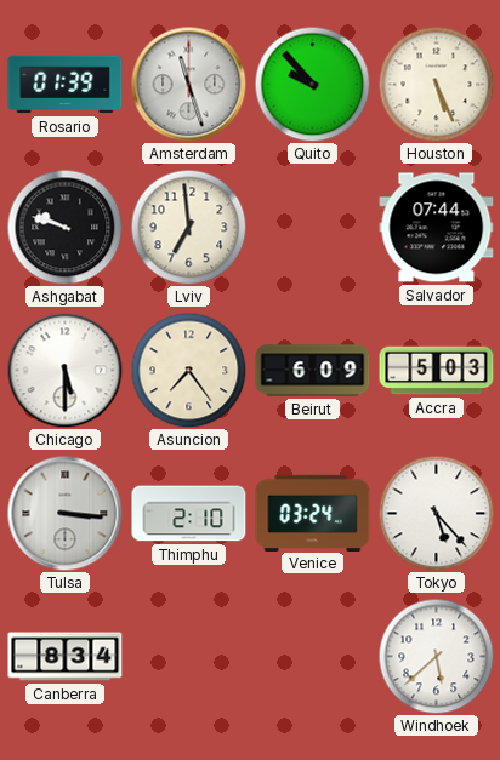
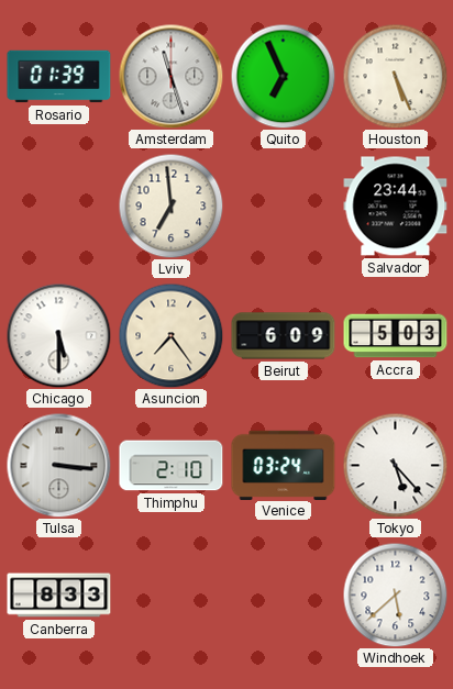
Quito: 9:53 -> 6:56
Ashgabat: 9:48 -> none
Salvador: 07:44 -> 23:44
Canberra: 8:34 -> 8:33
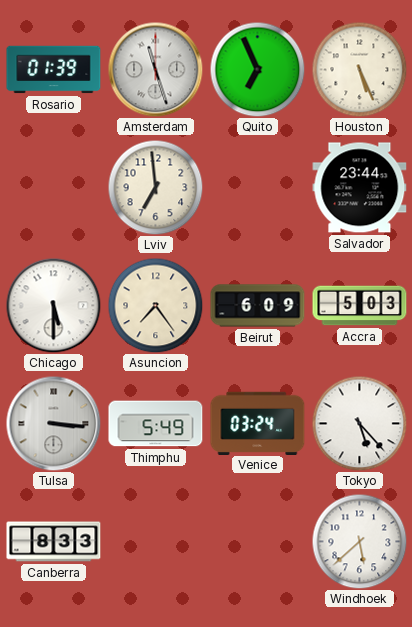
Thimphu: 2:10 -> 5:49
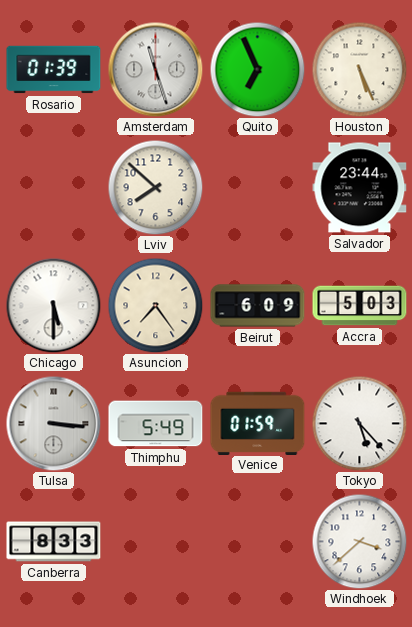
Lviv: 6:59 -> 7:52
Venice: 03:24 -> 01:59
Windhoek: 5:38 -> 3:38
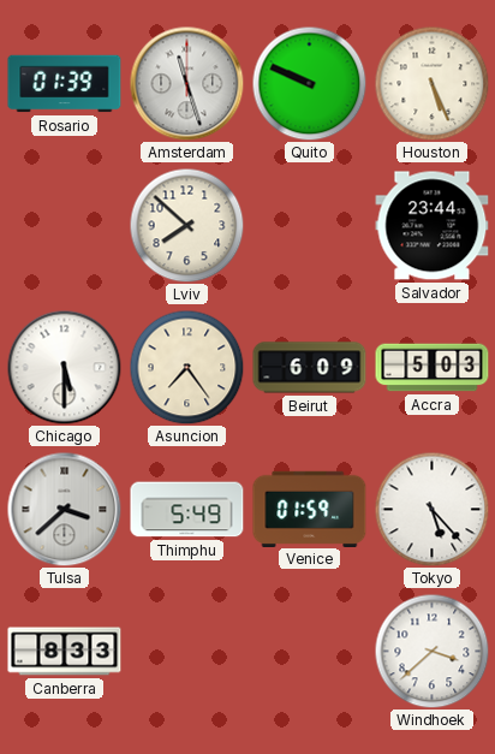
Quito: 6:56 -> 9:49
Tulsa: 3:16 -> 3:38
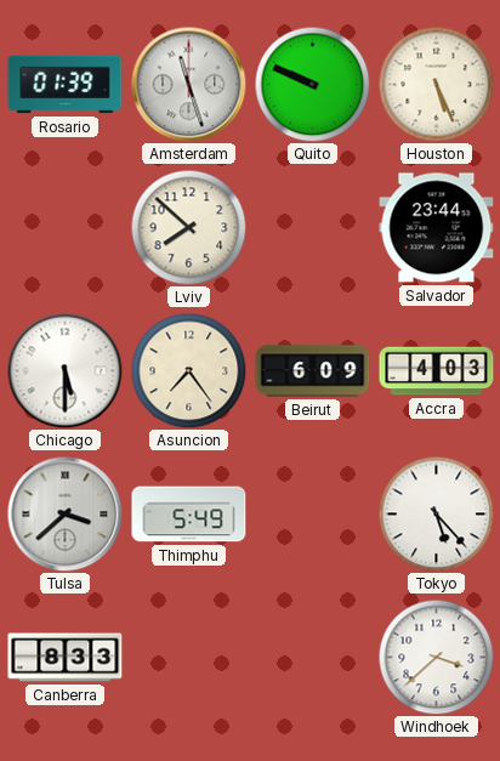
Accra: 5:03 -> 4:03
Venice: 01:59 -> none
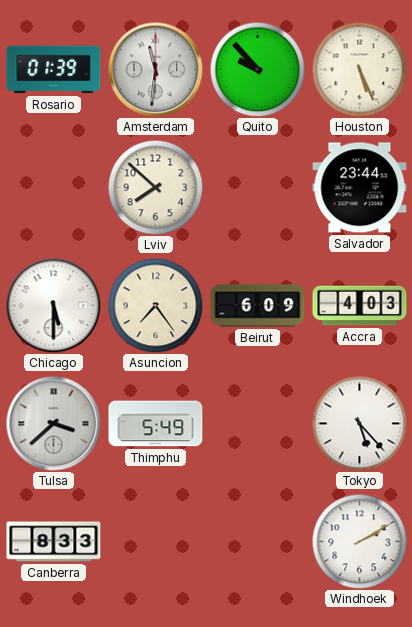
Amsterdam: 11:27 -> 11:31
Quito: 9:49 -> 9:53
Windhoek: 3:38 -> 2:10
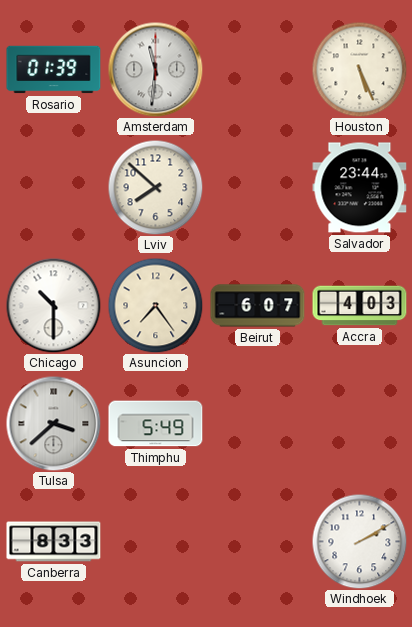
Quito: 9:53 -> none
Chicago: 5:30 -> 10:30
Beirut: 6:09 -> 6:07
Tokyo: 5:23 -> none
